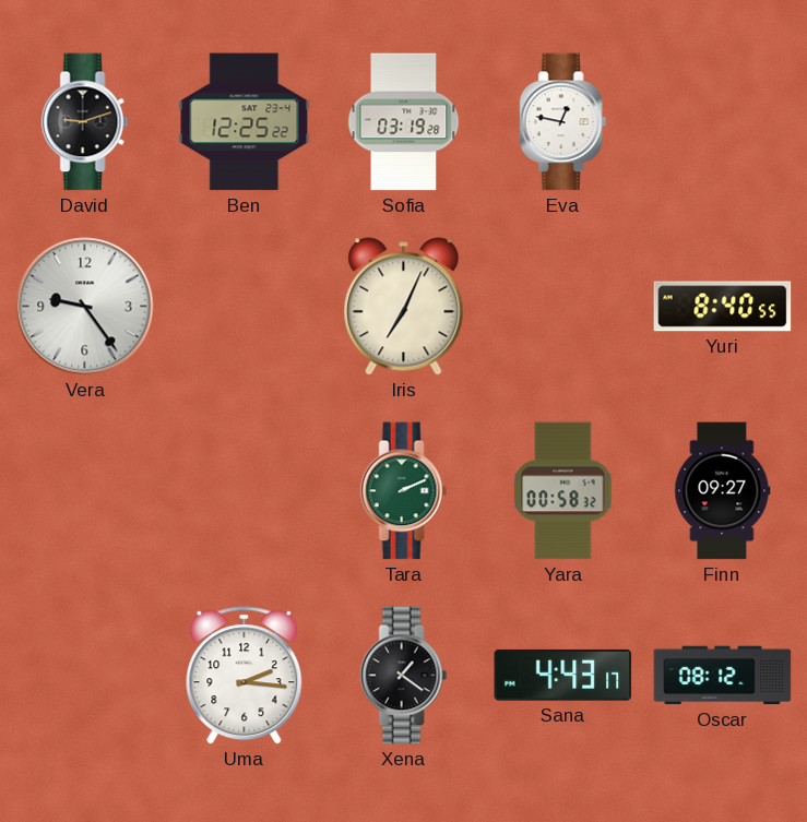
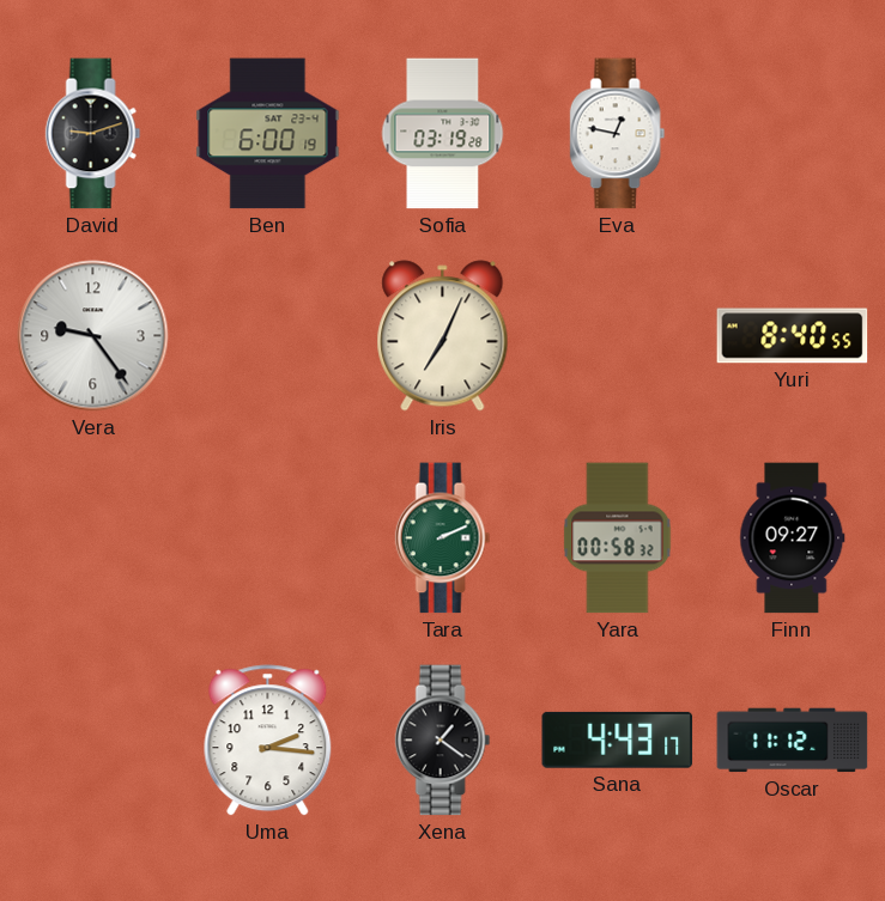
Ben: 12:25 -> 6:00
Oscar: 08:12 -> 11:12
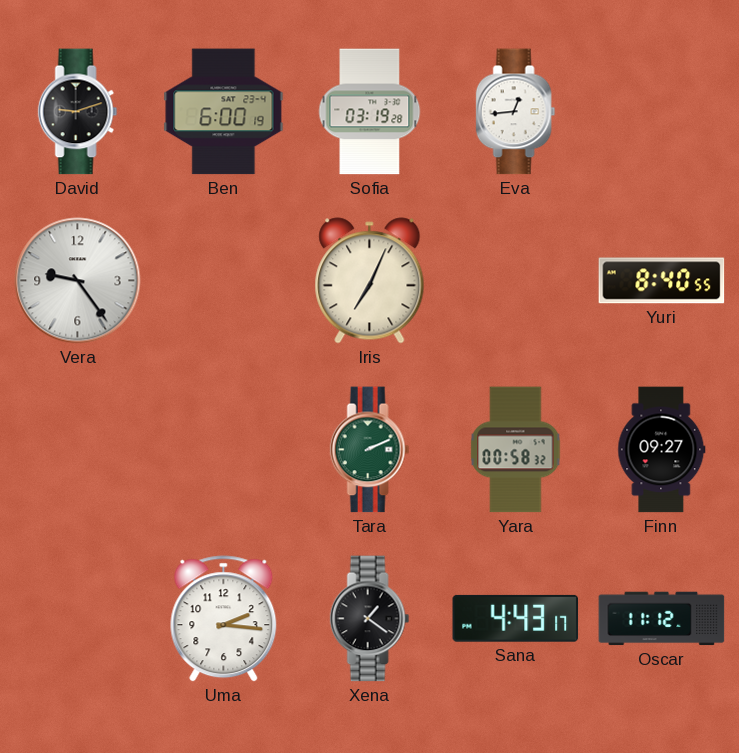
Eva: 12:47 -> 12:44
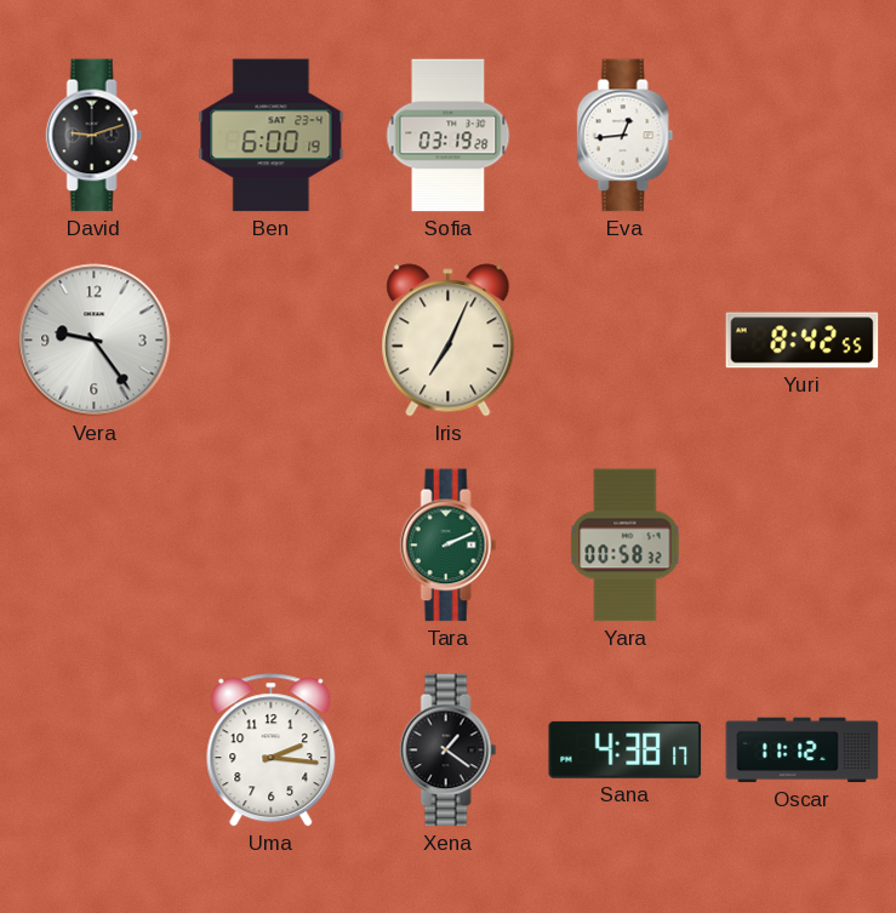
Yuri: 8:40 -> 8:42
Finn: 09:27 -> none
Sana: 4:43 -> 4:38
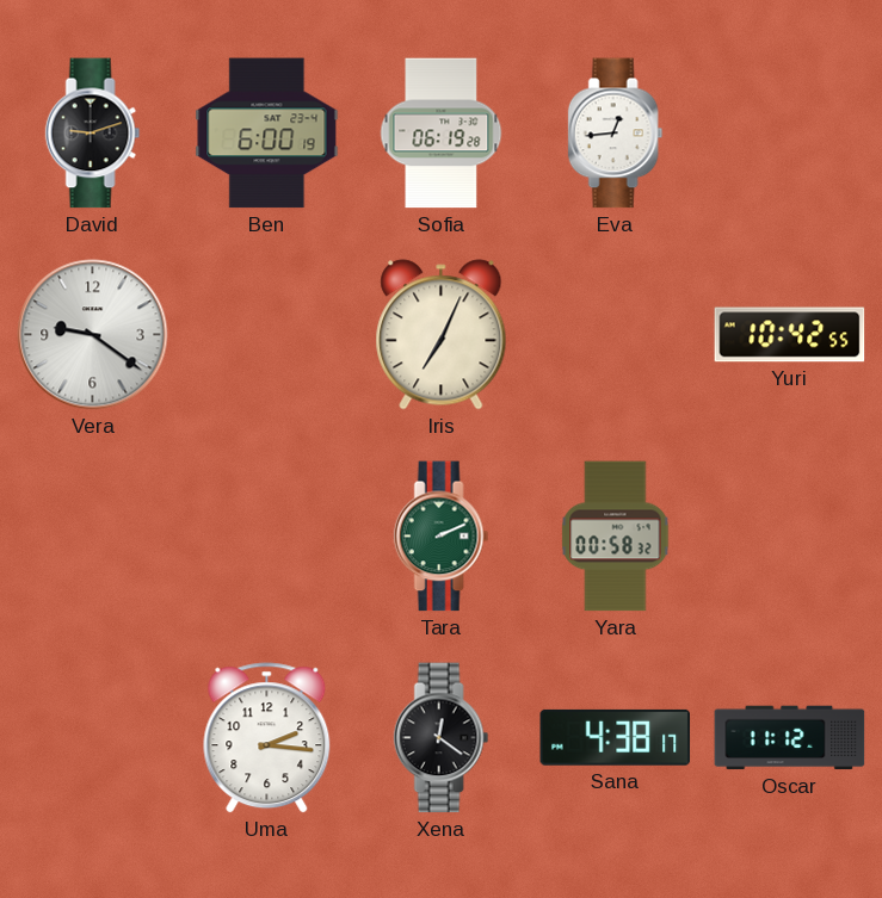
Sofia: 03:19 -> 06:19
Vera: 9:24 -> 9:21
Yuri: 8:42 -> 10:42
Xena: 1:21 -> 12:21
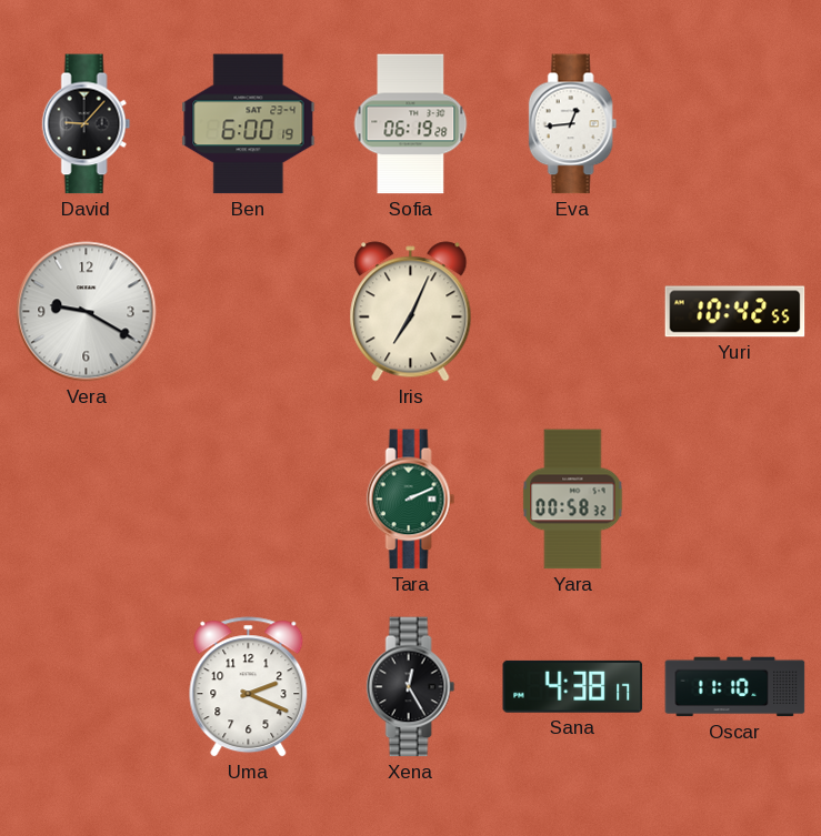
David: 9:12 -> 9:07
Vera: 9:21 -> 9:20
Uma: 2:16 -> 2:19
Xena: 12:21 -> 12:25
Oscar: 11:12 -> 11:10
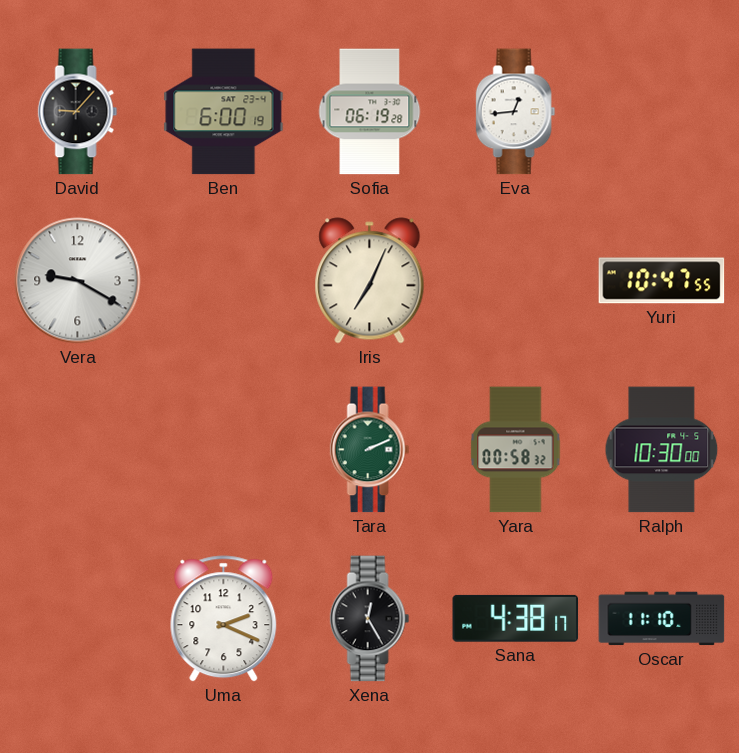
Yuri: 10:42 -> 10:47
Ralph: none -> 10:30
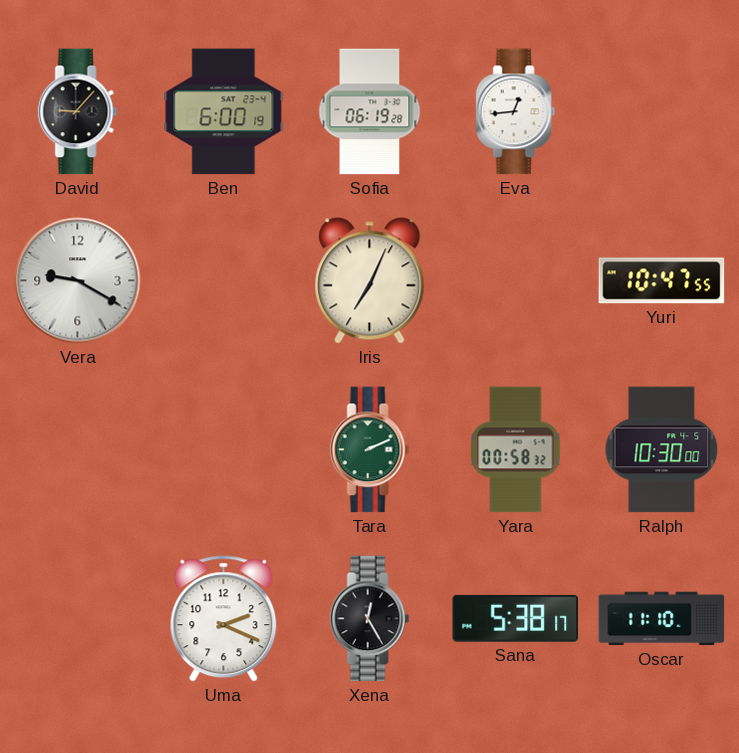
Sana: 4:38 -> 5:38
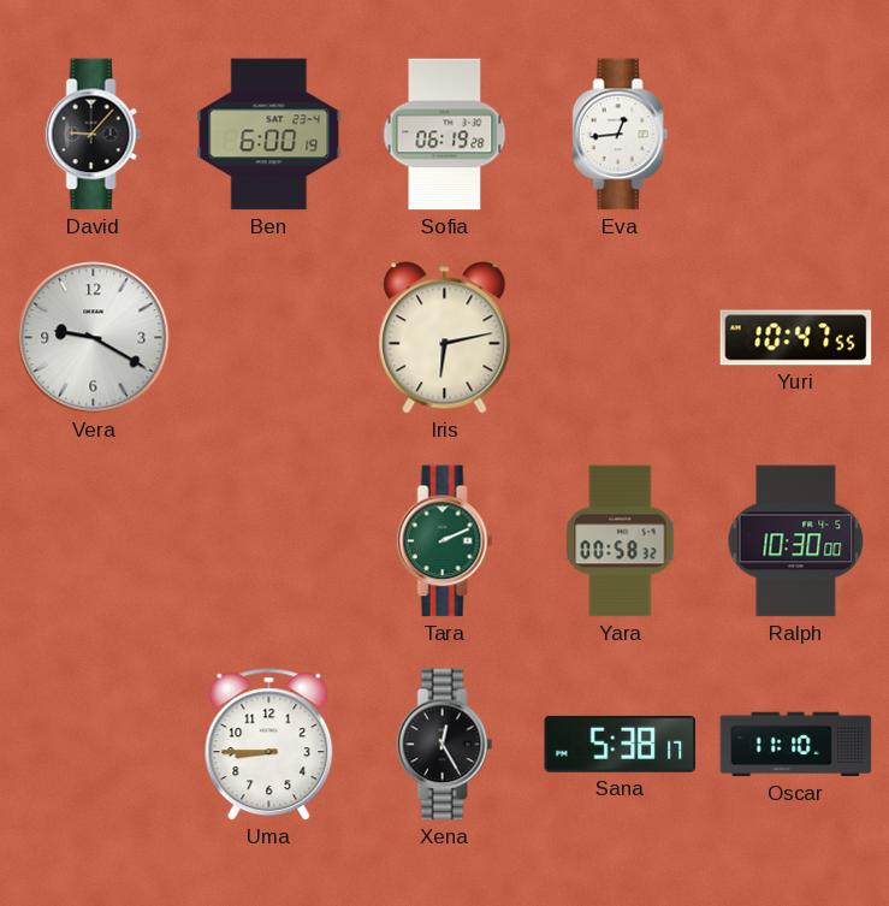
Iris: 7:04 -> 6:13
Uma: 2:19 -> 8:45
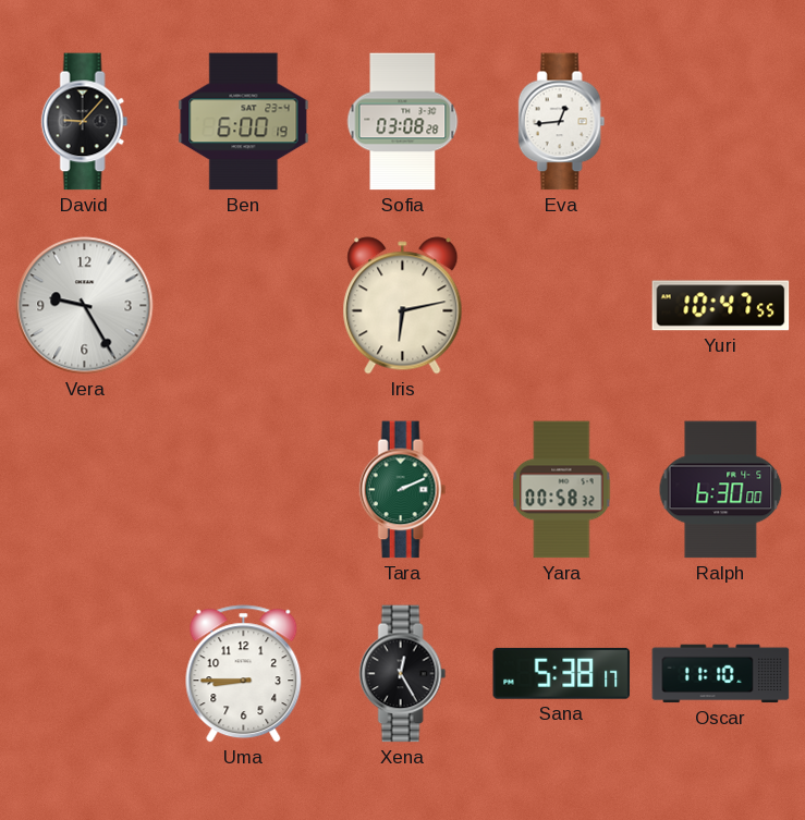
Sofia: 06:19 -> 03:08
Vera: 9:20 -> 9:25
Ralph: 10:30 -> 6:30
